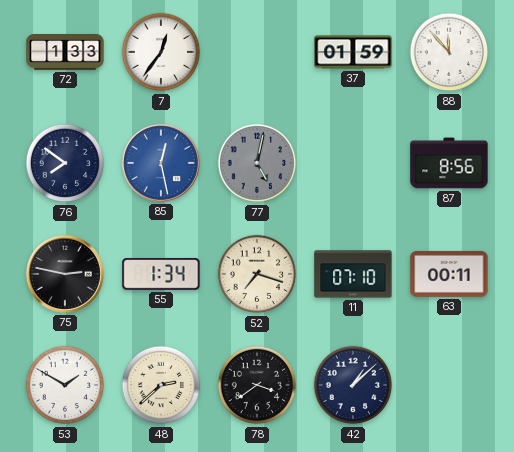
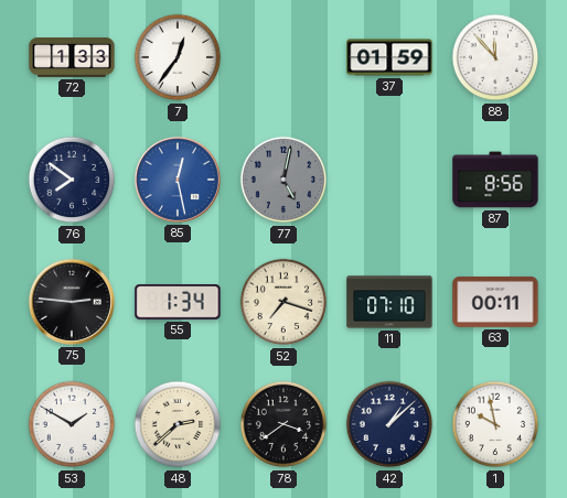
75: 2:47 -> 2:46
1: none -> 9:58
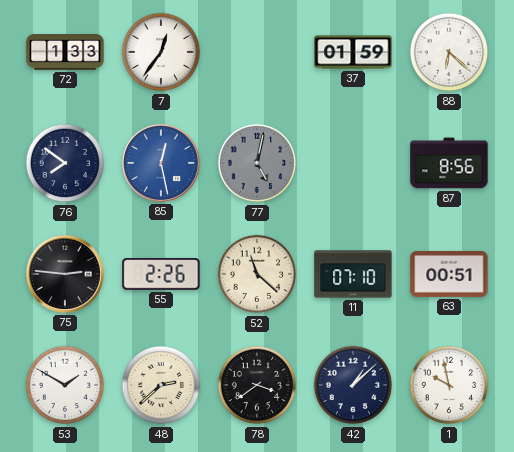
88: 11:53 -> 6:22
55: 1:34 -> 2:26
52: 7:18 -> 11:22
63: 00:11 -> 00:51
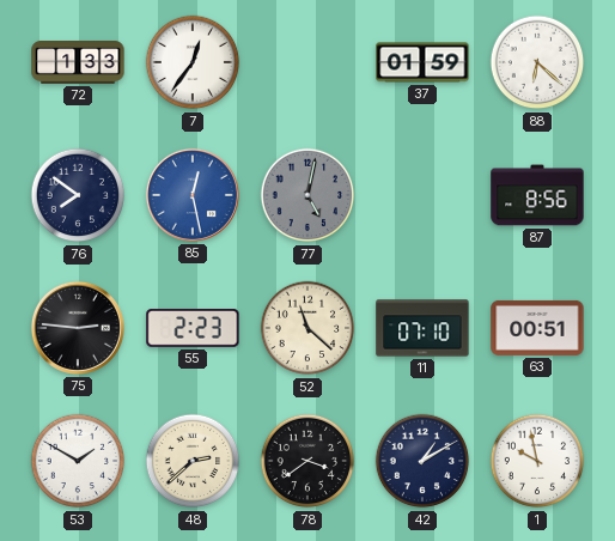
55: 2:26 -> 2:23
42: 1:08 -> 1:10
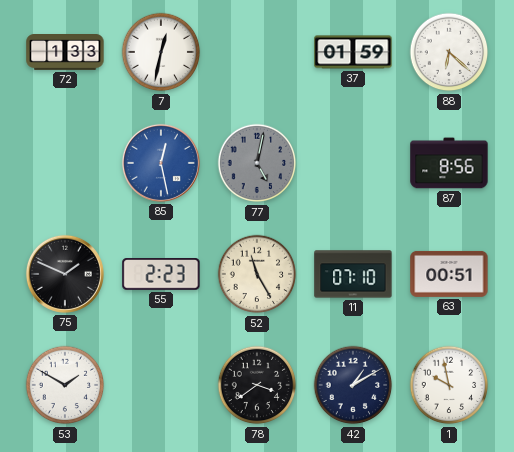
7: 12:36 -> 12:32
76: 7:51 -> none
75: 2:46 -> 1:49
52: 11:22 -> 11:25
48: 2:38 -> none
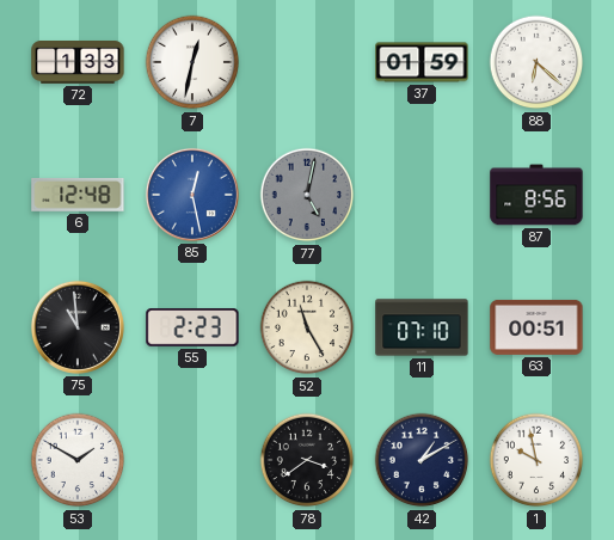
6: none -> 12:48
75: 1:49 -> 10:59
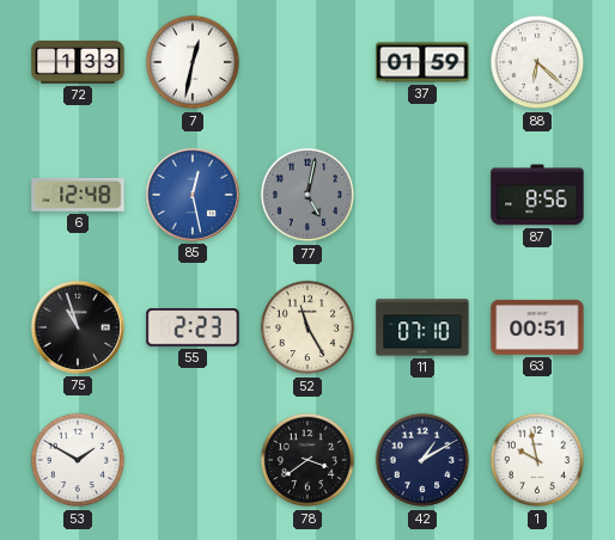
75: 10:59 -> 10:57
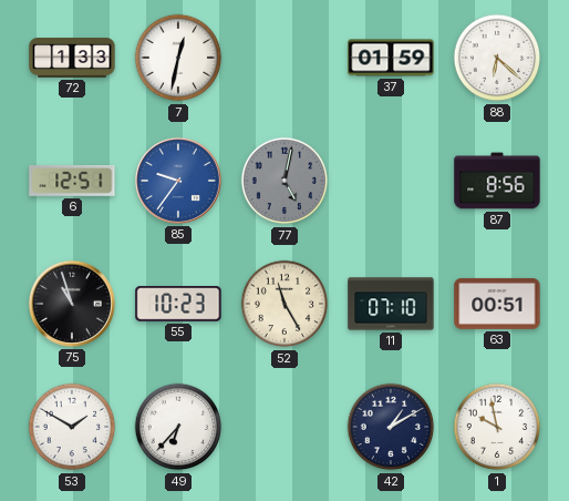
6: 12:48 -> 12:51
85: 12:28 -> 9:36
55: 2:23 -> 10:23
49: none -> 6:37
78: 3:39 -> none
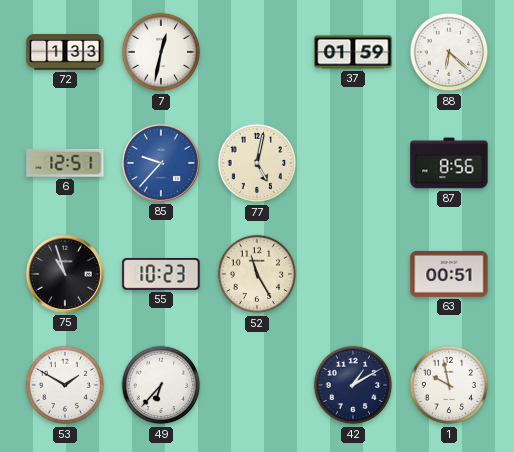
85: 9:36 -> 9:37
77 dial: grey -> cream
11: 07:10 -> none
